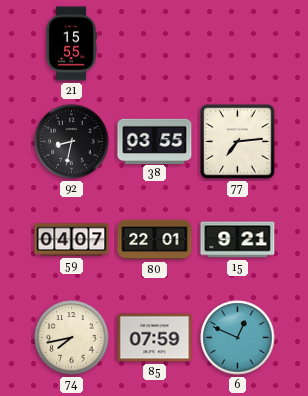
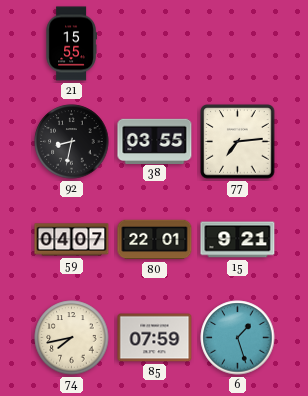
6: 12:49 -> 1:27
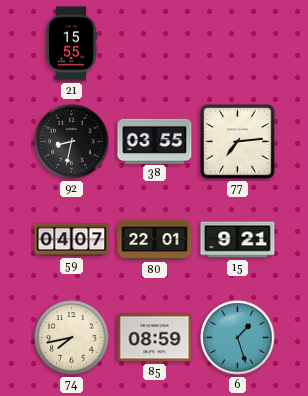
85: 07:59 -> 08:59
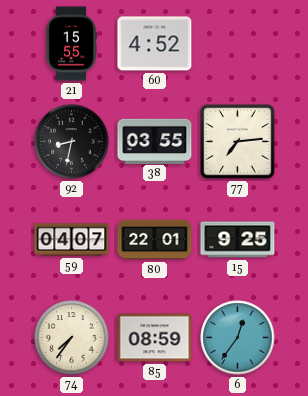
60: none -> 4:52
15: 9:21 -> 9:25
74: 7:43 -> 7:36
6: 1:27 -> 12:36
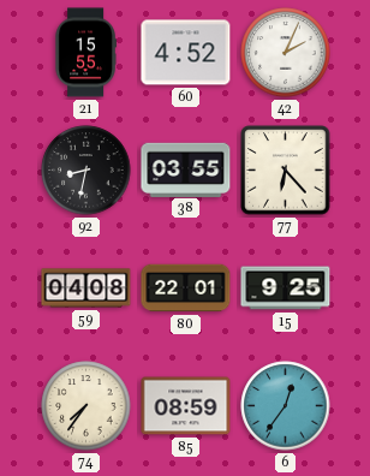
42: none -> 2:04
77: 7:14 -> 6:23
59: 04:07 -> 04:08
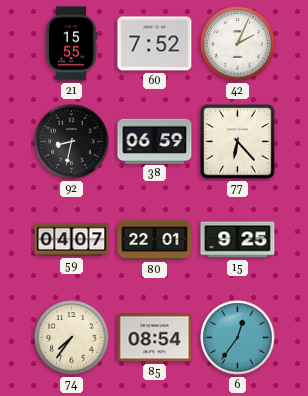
60: 4:52 -> 7:52
38: 03:55 -> 06:59
59: 04:08 -> 04:07
85: 08:59 -> 08:54
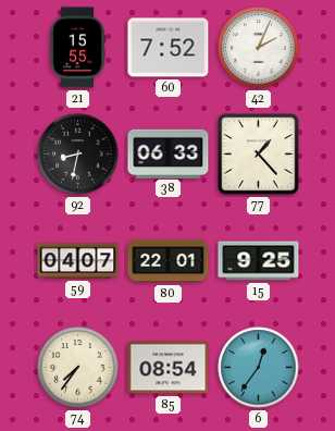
38: 06:59 -> 06:33
77: 6:23 -> 1:23
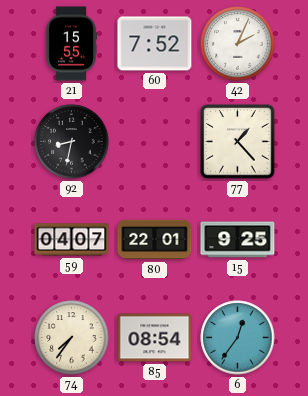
38: 06:33 -> none
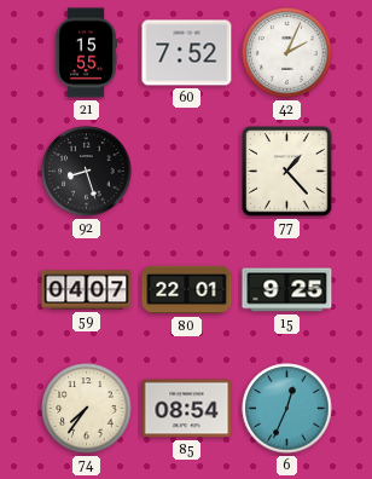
92: 8:32 -> 8:27
6: 12:36 -> 12:34
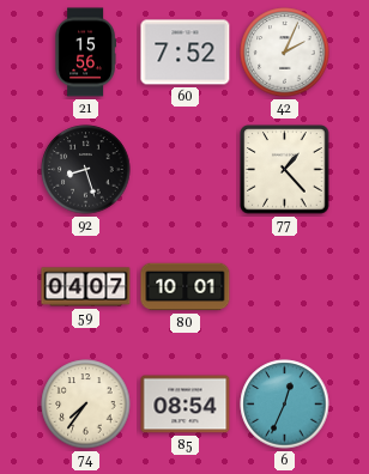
21: 15:55 -> 15:56
80: 22:01 -> 10:01
15: 9:25 -> none
